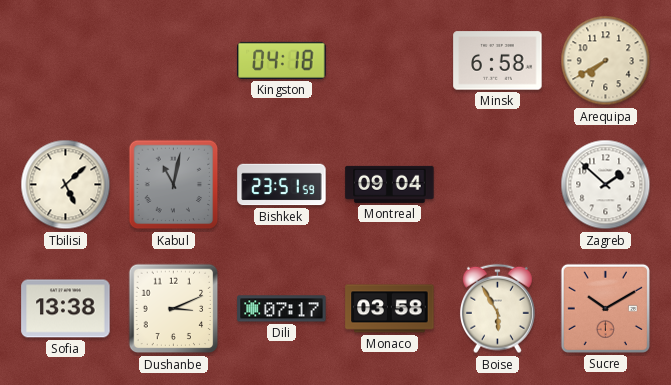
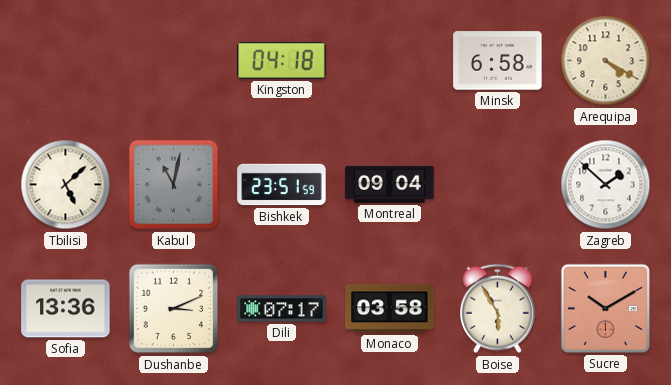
Arequipa: 7:40 -> 4:20
Sofia: 13:38 -> 13:36
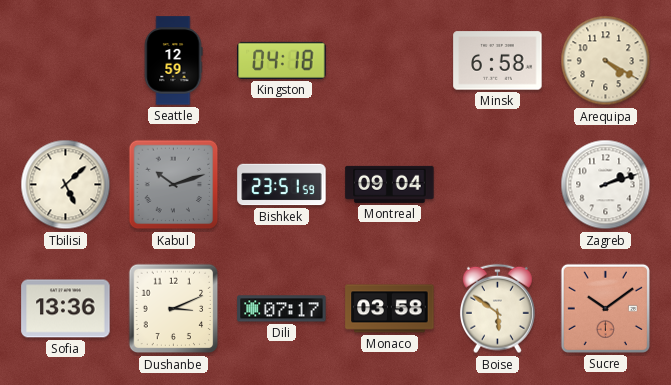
Seattle: none -> 12:59
Kabul: 11:02 -> 10:12
Zagreb: 1:52 -> 2:12
Boise: 5:55 -> 5:51
Sucre: 10:10 -> 10:09
